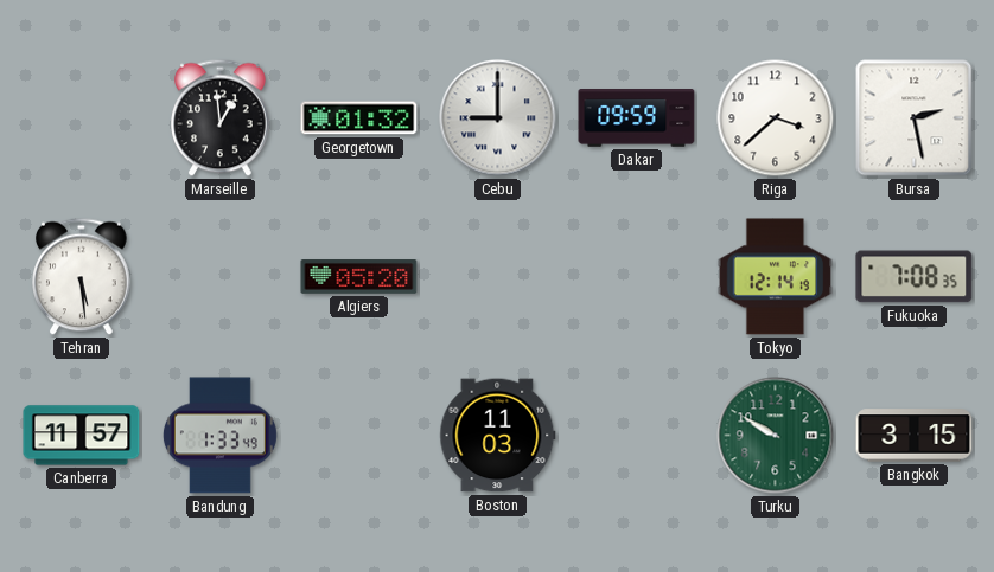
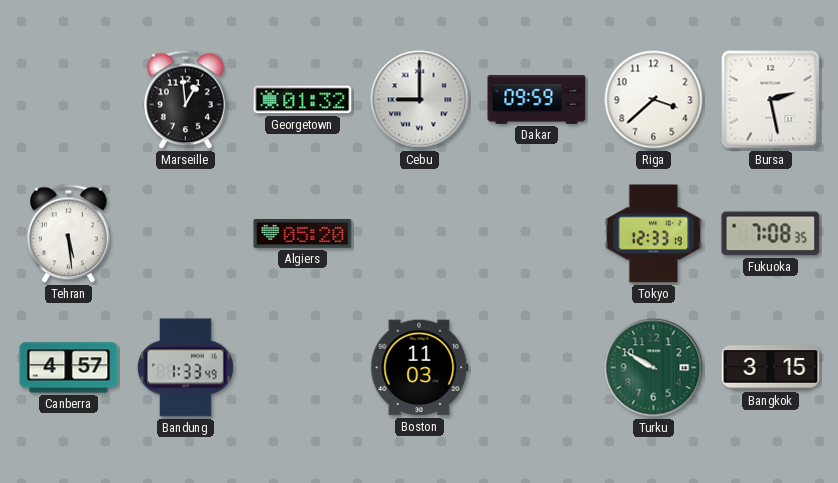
Tokyo: 12:14 -> 12:33
Canberra: 11:57 -> 4:57
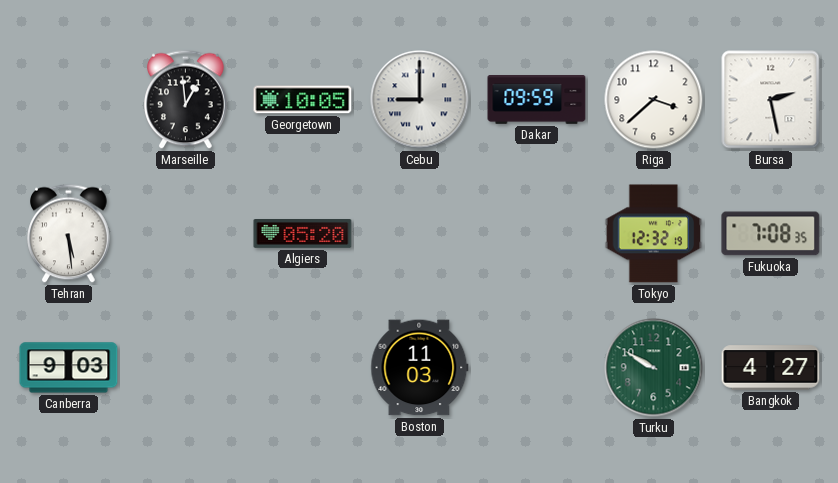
Georgetown: 01:32 -> 10:05
Tokyo: 12:33 -> 12:32
Canberra: 4:57 -> 9:03
Bandung: 1:33 -> none
Bangkok: 3:15 -> 4:27
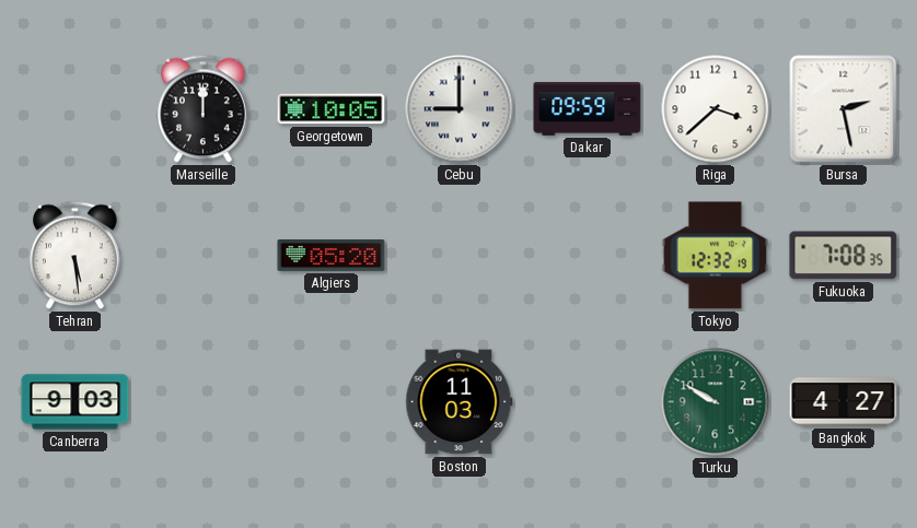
Marseille: 12:59 -> 12:00
